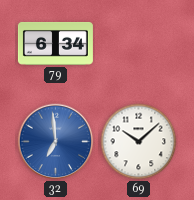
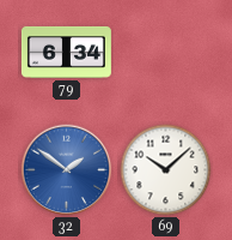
32: 6:59 -> 1:51
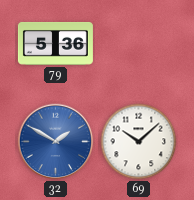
79: 6:34 -> 5:36
32: 1:51 -> 1:50
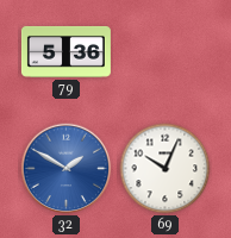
69: 10:08 -> 10:04
